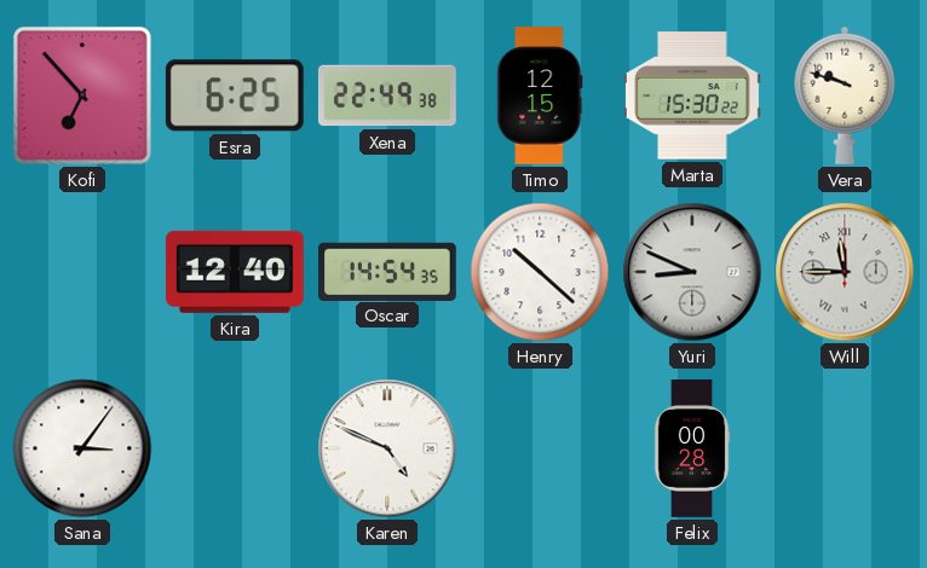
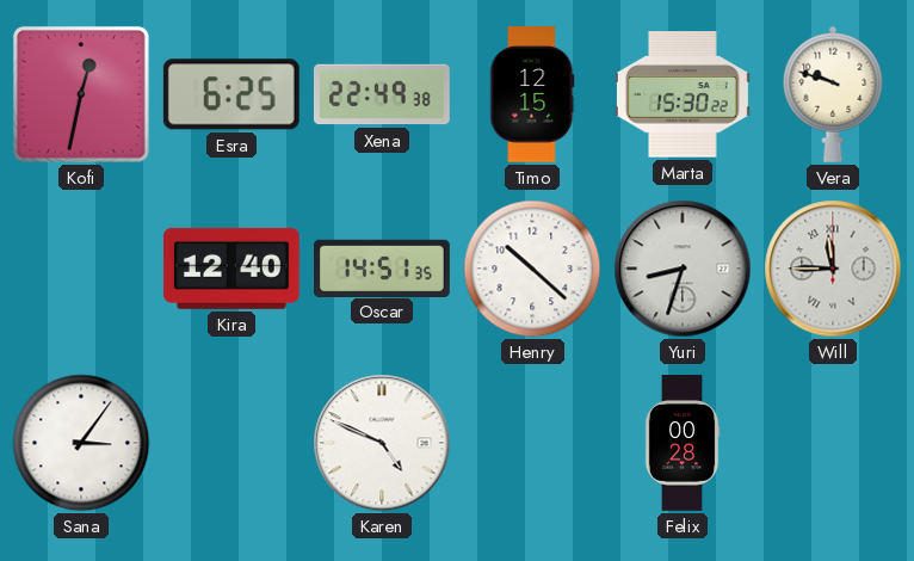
Kofi: 6:53 -> 12:32
Oscar: 14:54 -> 14:51
Yuri: 8:49 -> 8:33
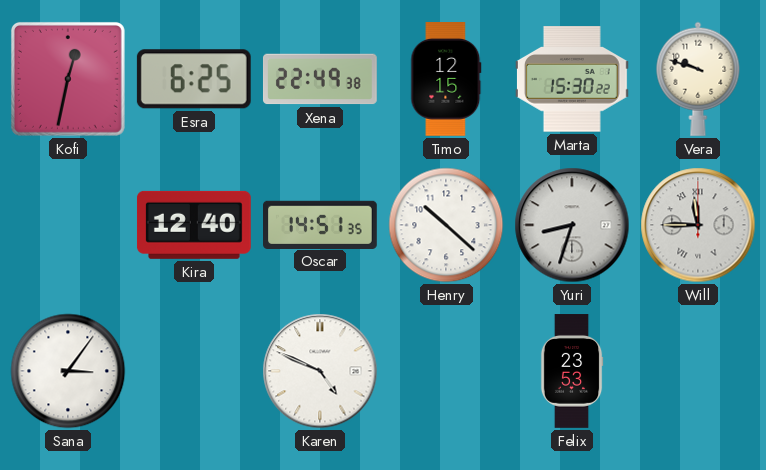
Felix: 00:28 -> 23:53
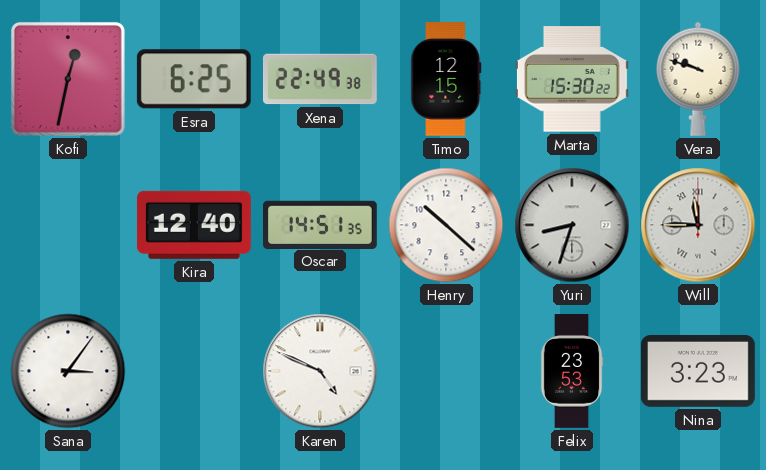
Nina: none -> 3:23
